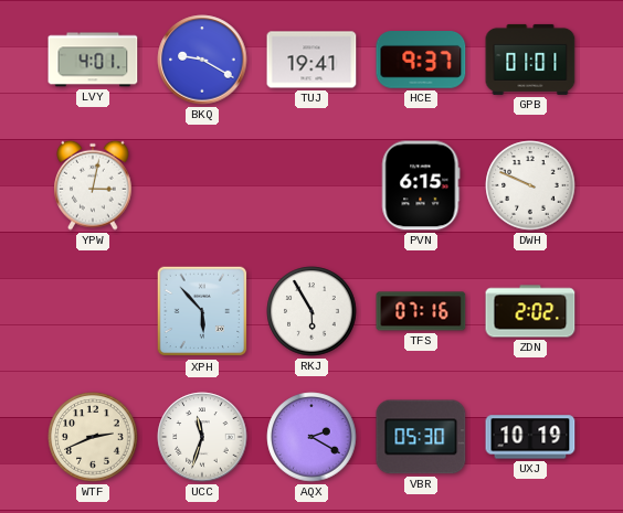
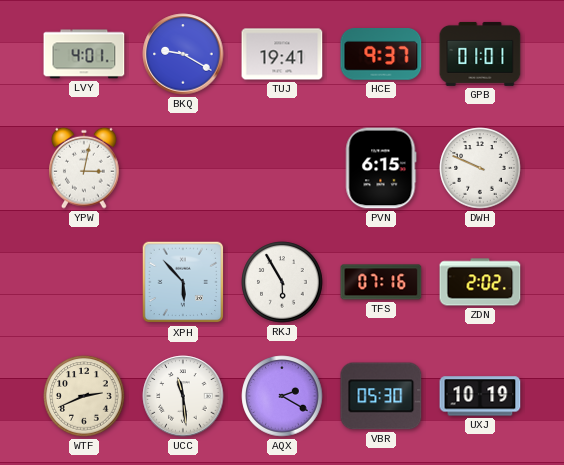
UCC: 11:33 -> 11:29
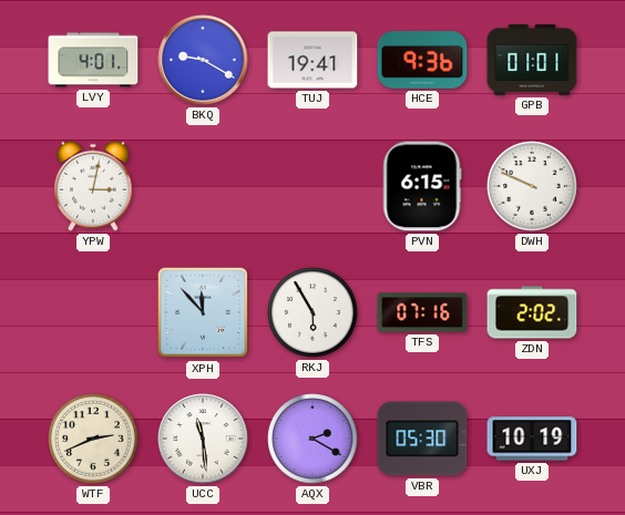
HCE: 9:37 -> 9:36
XPH: 5:53 -> 11:53
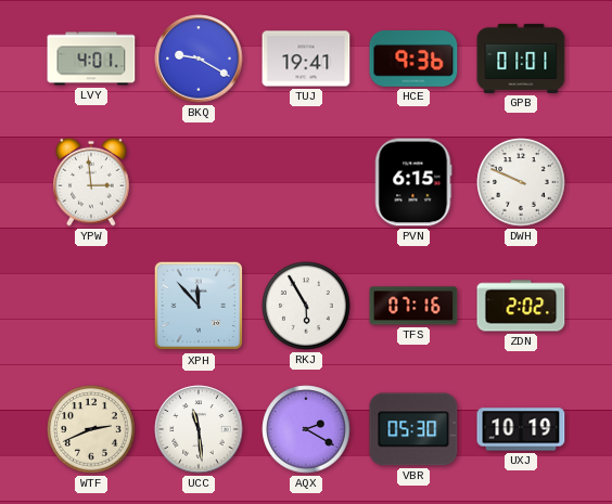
YPW: 3:02 -> 2:59
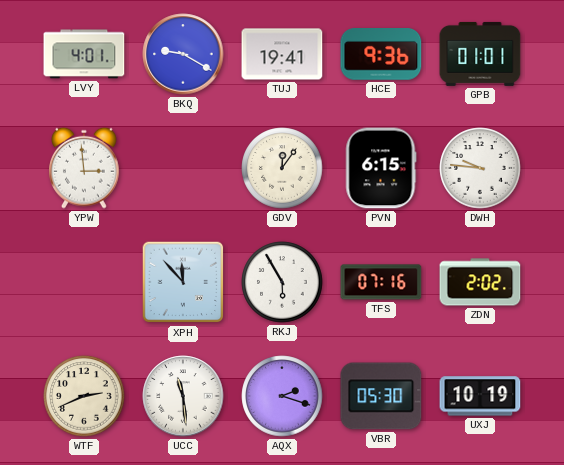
GDV: none -> 12:06
DWH: 9:49 -> 9:46
AQX: 2:20 -> 2:18
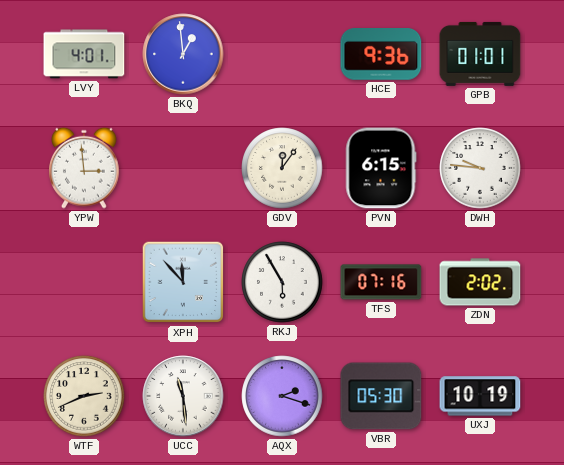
BKQ: 9:20 -> 12:59
TUJ: 19:41 -> none
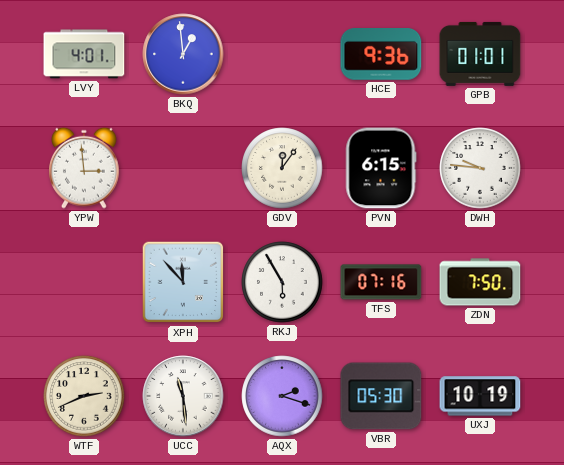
ZDN: 2:02 -> 7:50
